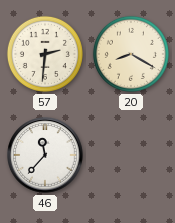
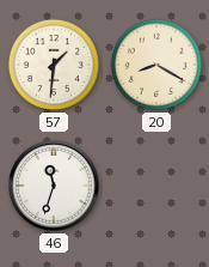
57: 2:31 -> 1:31
46: 11:37 -> 11:33
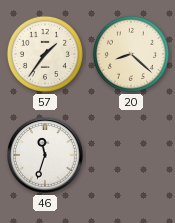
57: 1:31 -> 1:36
20: 8:20 -> 8:22
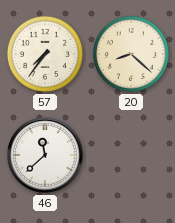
57: 1:36 -> 7:36
46: 11:33 -> 11:38
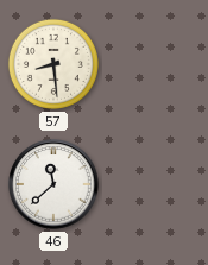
57: 7:36 -> 8:29
20: 8:22 -> none
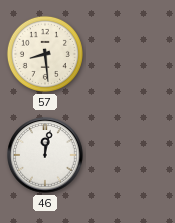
46: 11:38 -> 12:02
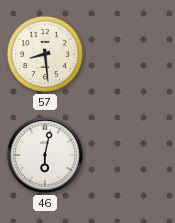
46: 12:02 -> 6:02
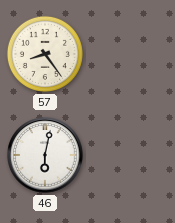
57: 8:29 -> 8:24
